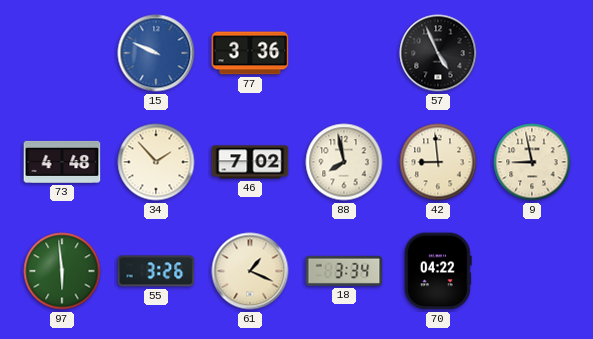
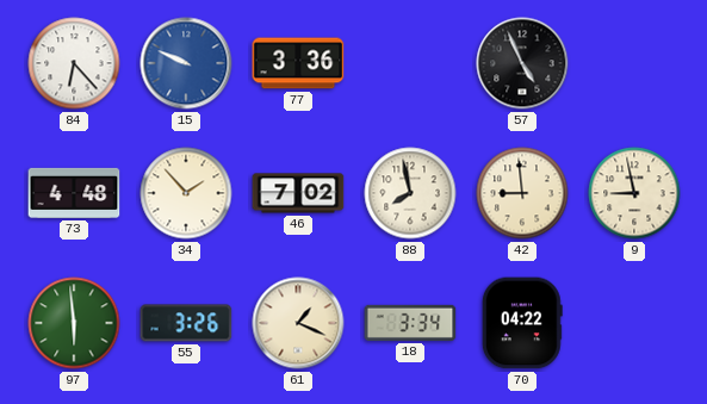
84: none -> 6:23
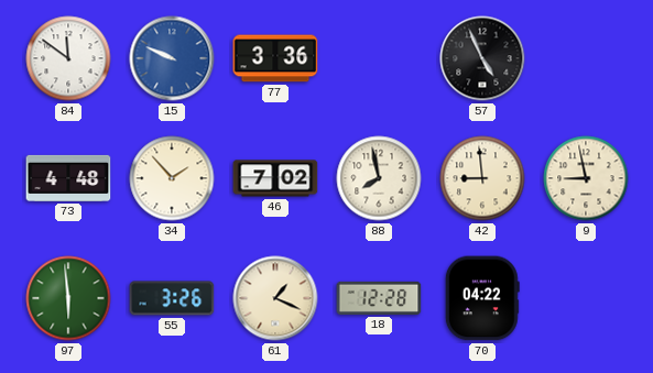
84: 6:23 -> 11:51
18: 3:34 -> 12:28
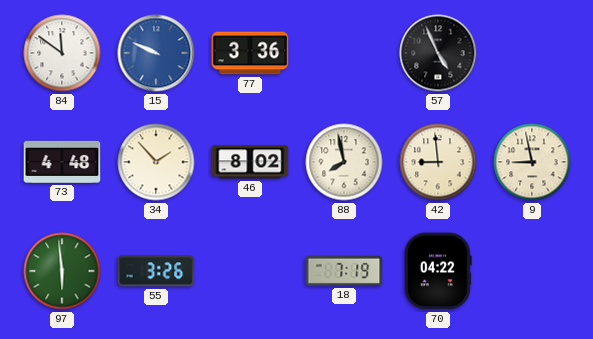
46: 7:02 -> 8:02
61: 1:19 -> none
18: 12:28 -> 7:19
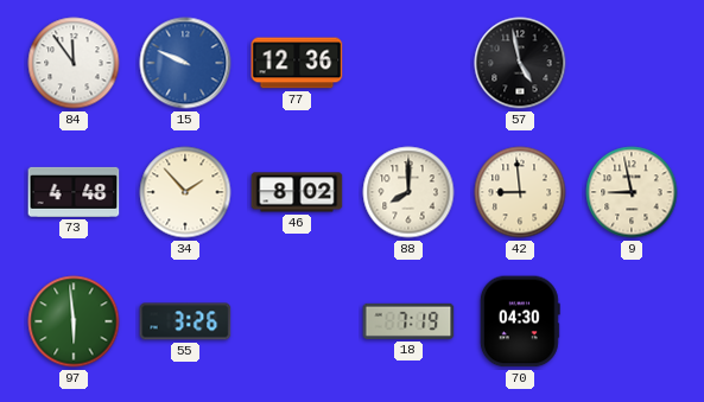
84: 11:51 -> 11:54
77: 3:36 -> 12:36
57: 4:56 -> 4:58
88: 7:58 -> 8:00
70: 04:22 -> 04:30
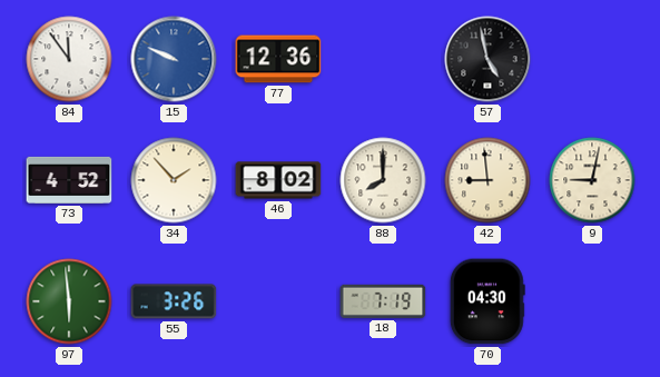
73: 4:48 -> 4:52
9: 8:58 -> 9:02
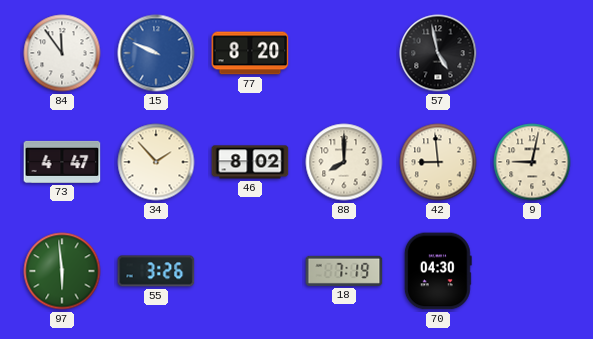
77: 12:36 -> 8:20
73: 4:52 -> 4:47
